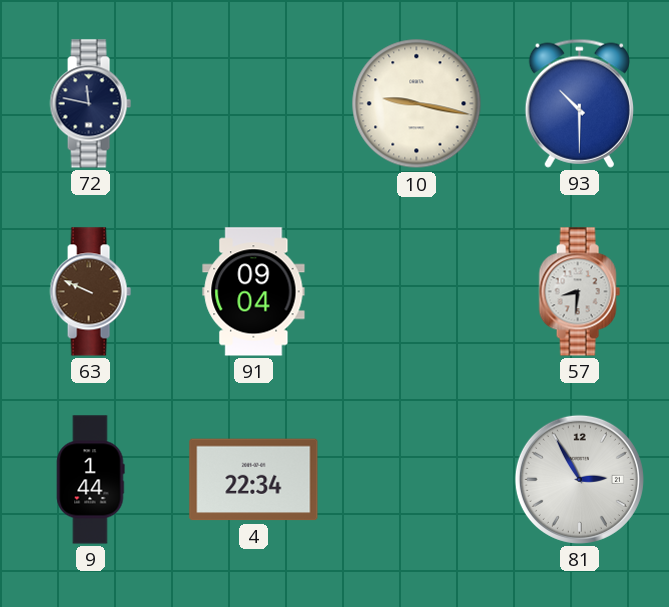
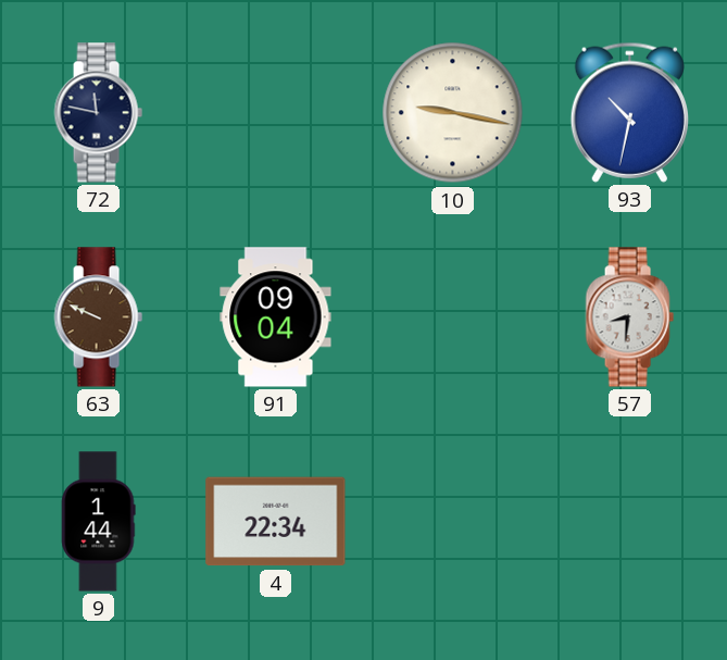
93: 10:30 -> 10:32
81: 2:55 -> none
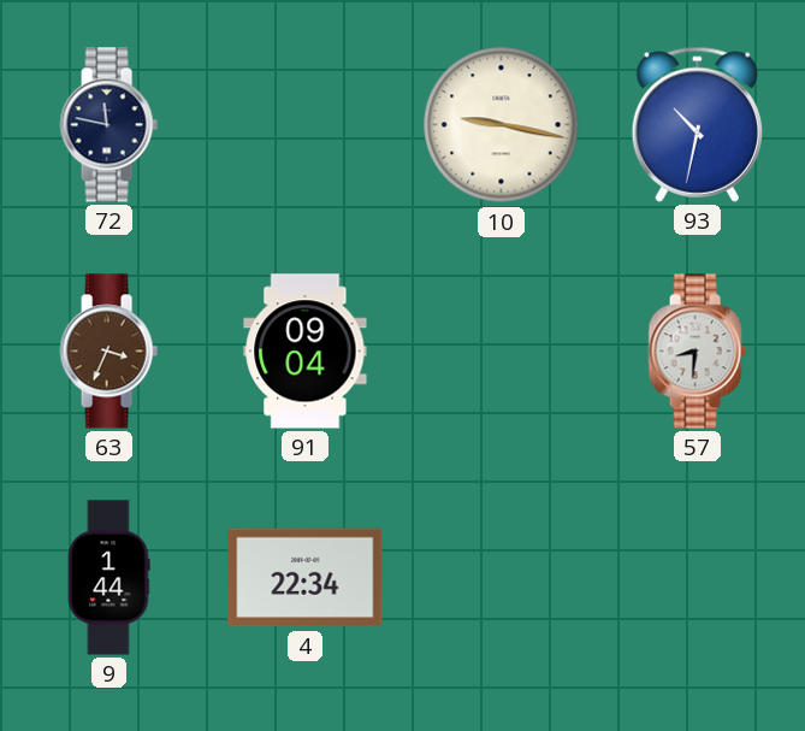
63: 9:49 -> 3:34
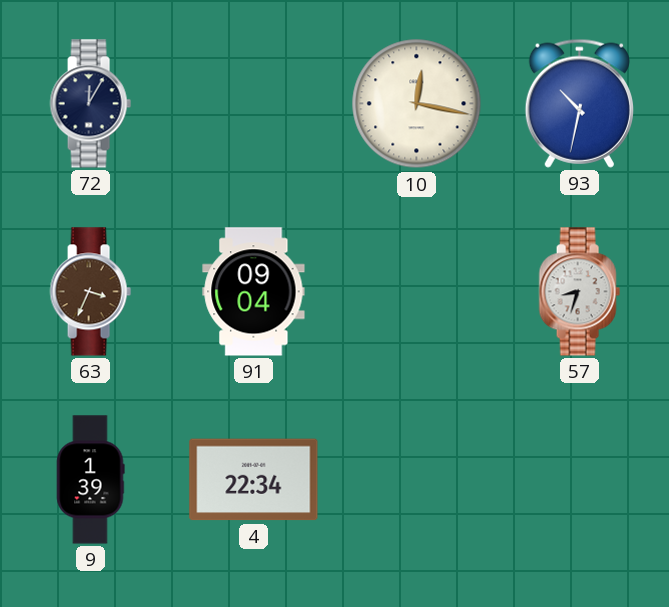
72: 11:47 -> 12:05
10: 9:17 -> 12:17
57: 8:31 -> 8:33
9: 1:44 -> 1:39
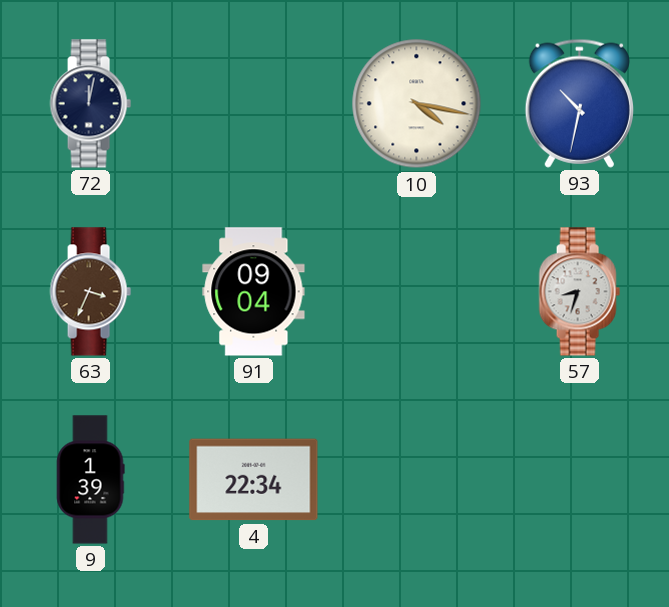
72: 12:05 -> 12:02
10: 12:17 -> 4:17
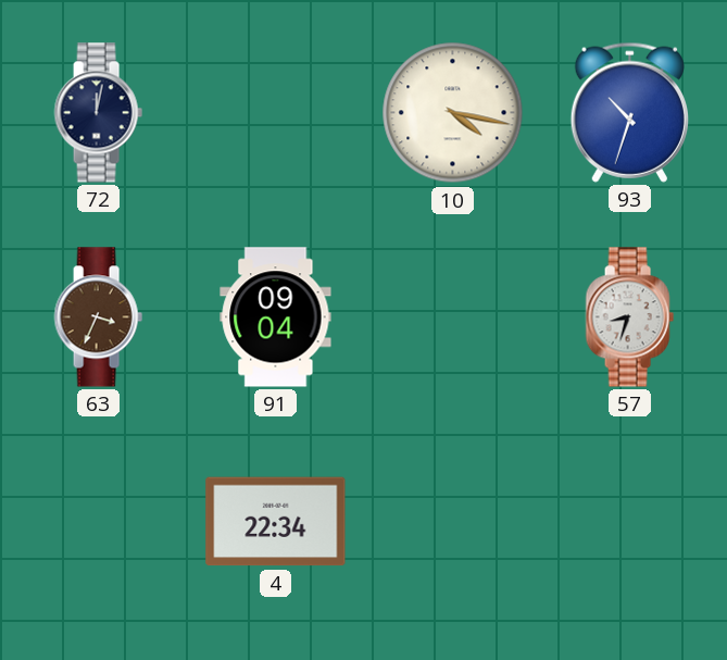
93: 10:32 -> 10:33
9: 1:39 -> none
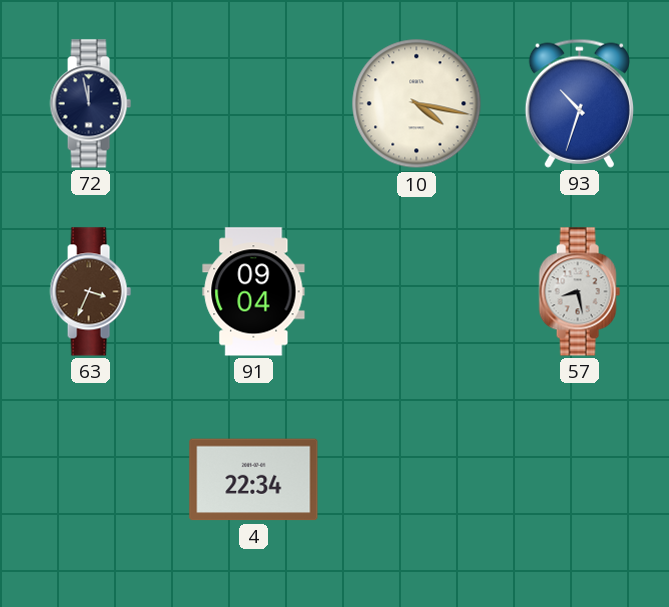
72: 12:02 -> 11:58
57: 8:33 -> 8:28
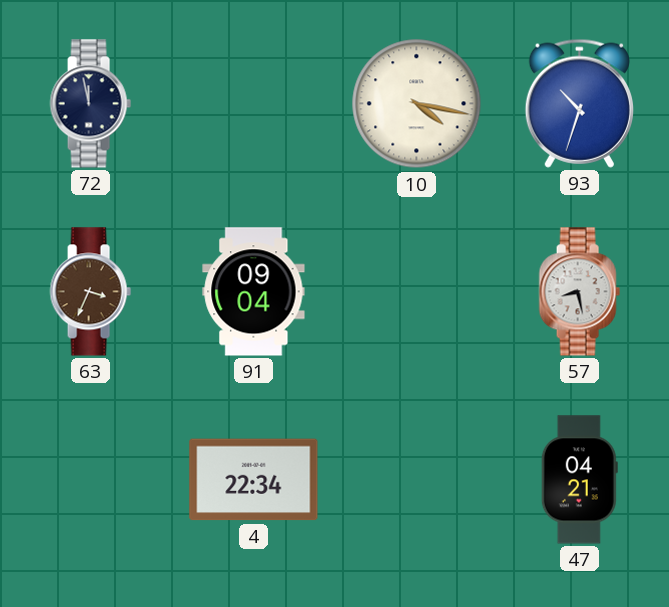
47: none -> 04:21
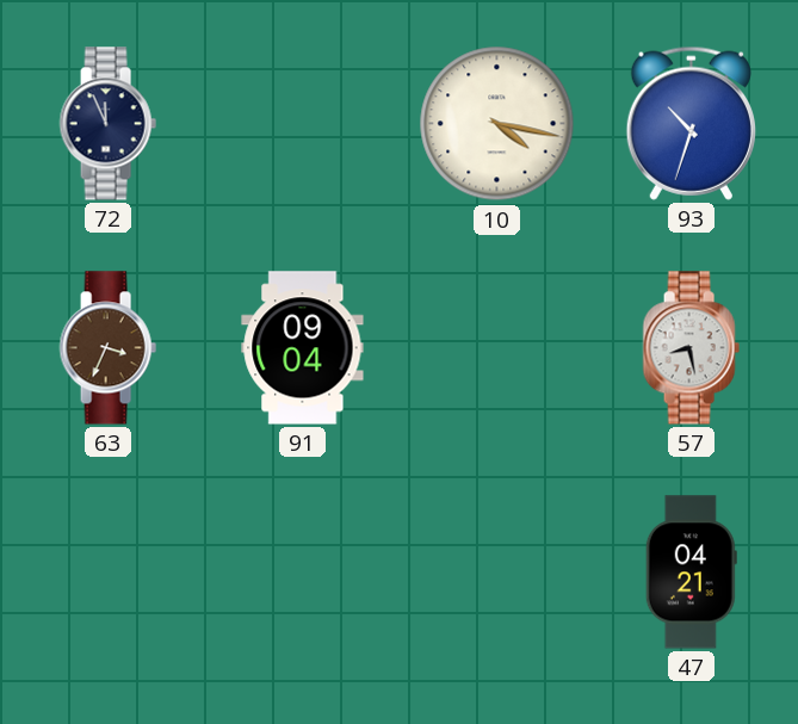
72: 11:58 -> 11:56
4: 22:34 -> none
